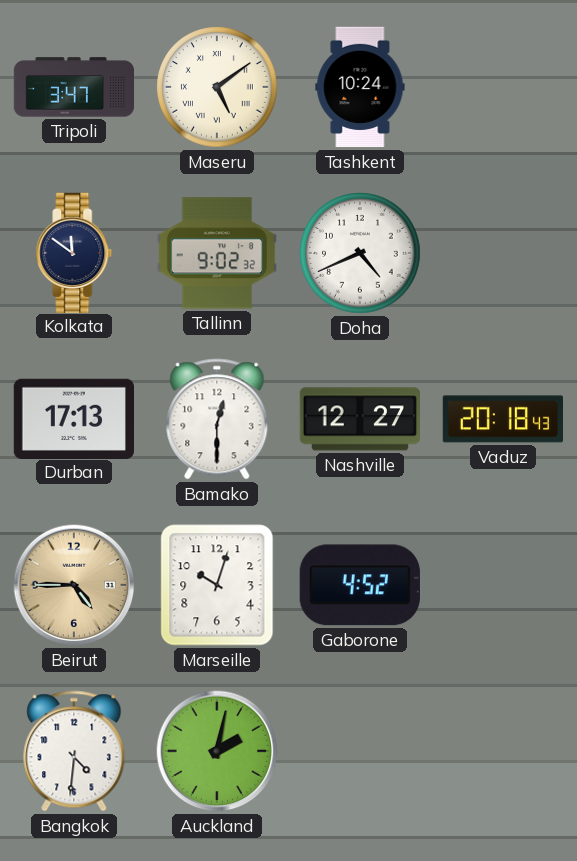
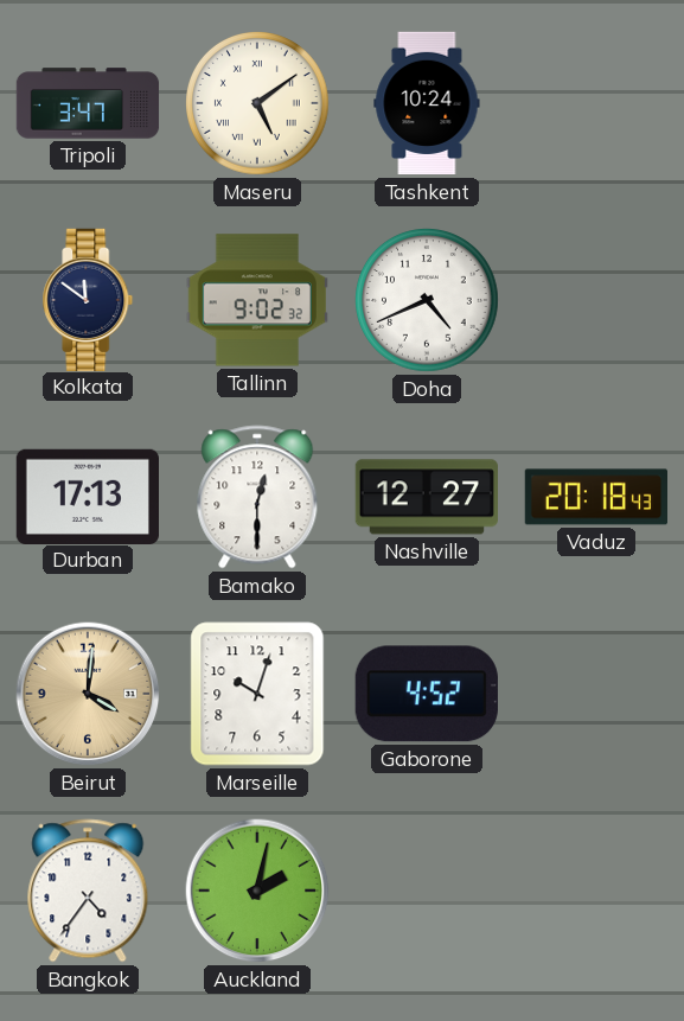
Beirut: 4:45 -> 4:01
Bangkok: 4:31 -> 4:36
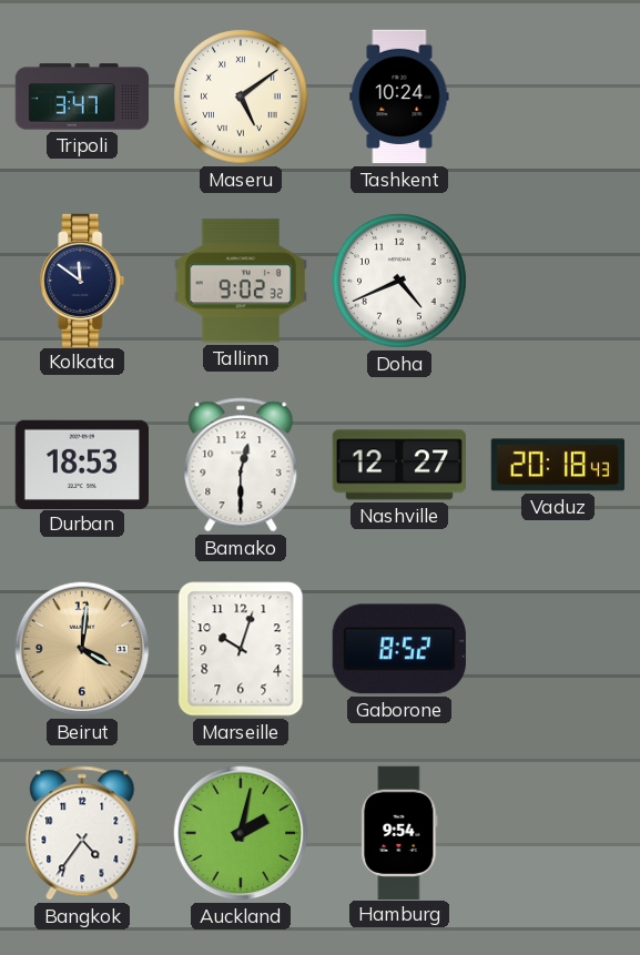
Durban: 17:13 -> 18:53
Gaborone: 4:52 -> 8:52
Hamburg: none -> 9:54
